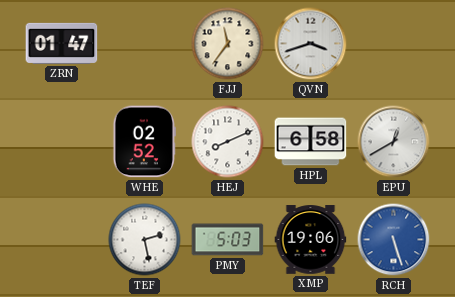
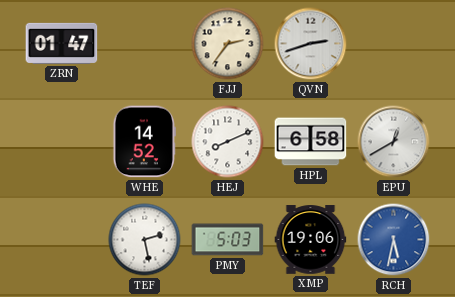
FJJ: 11:36 -> 2:36
QVN: 3:42 -> 2:42
WHE: 02:52 -> 14:52
RCH: 5:27 -> 5:32
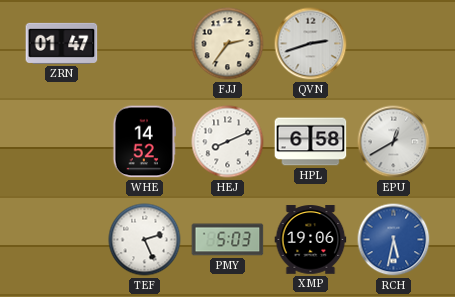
TEF: 2:28 -> 2:26
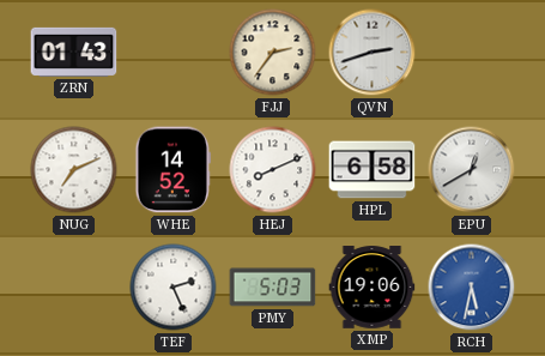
ZRN: 01:47 -> 01:43
NUG: none -> 7:11
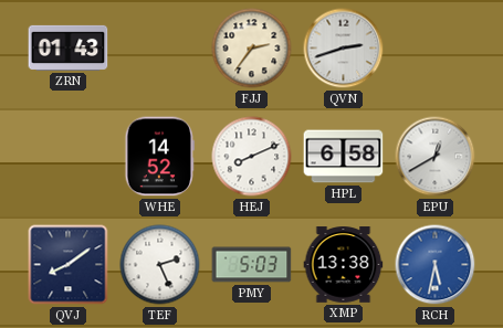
NUG: 7:11 -> none
QVJ: none -> 8:09
XMP: 19:06 -> 13:38
